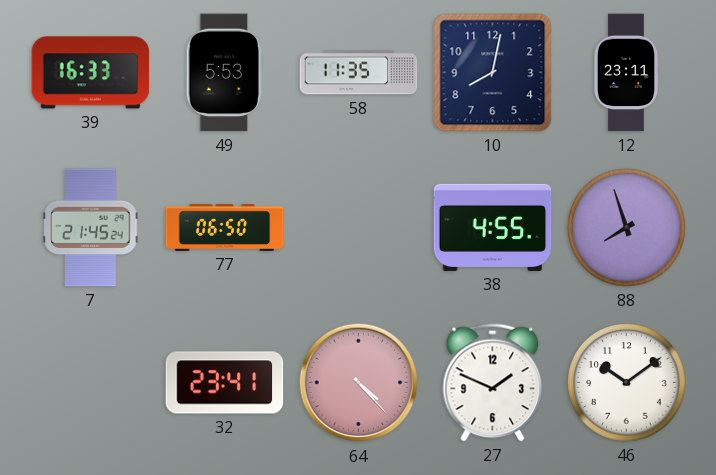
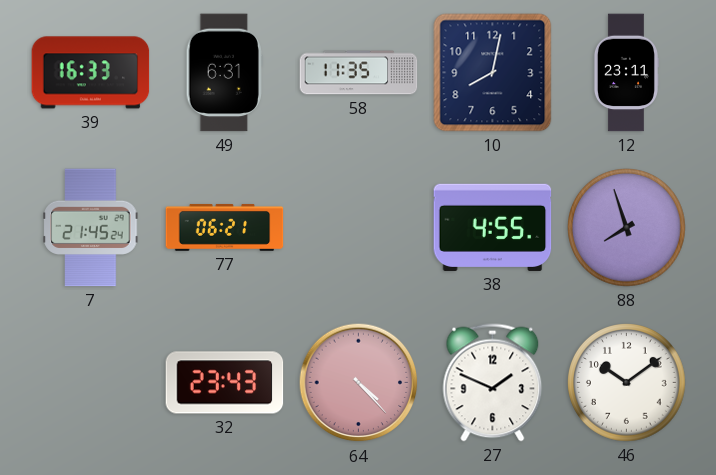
49: 5:53 -> 6:31
77: 06:50 -> 06:21
32: 23:41 -> 23:43
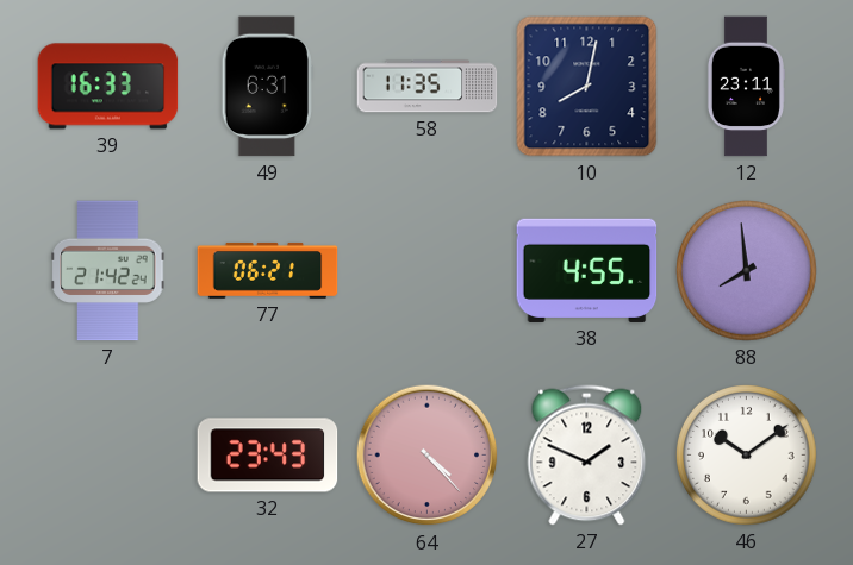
7: 21:45 -> 21:42
88: 7:57 -> 7:59
